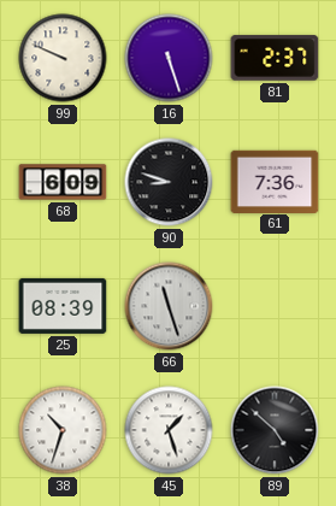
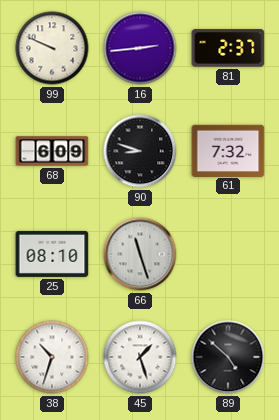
16: 5:27 -> 2:44
61: 7:36 -> 7:32
25: 08:39 -> 08:10
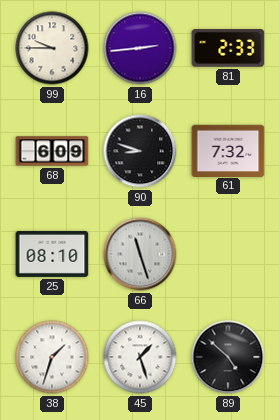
99: 9:49 -> 9:45
81: 2:37 -> 2:33
38: 10:33 -> 1:33
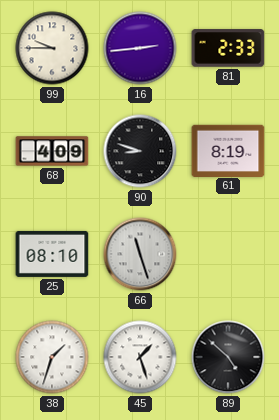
68: 6:09 -> 4:09
61: 7:32 -> 8:19
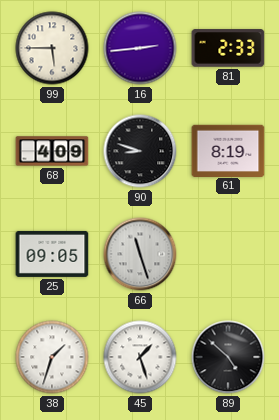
99: 9:45 -> 5:45
25: 08:10 -> 09:05
